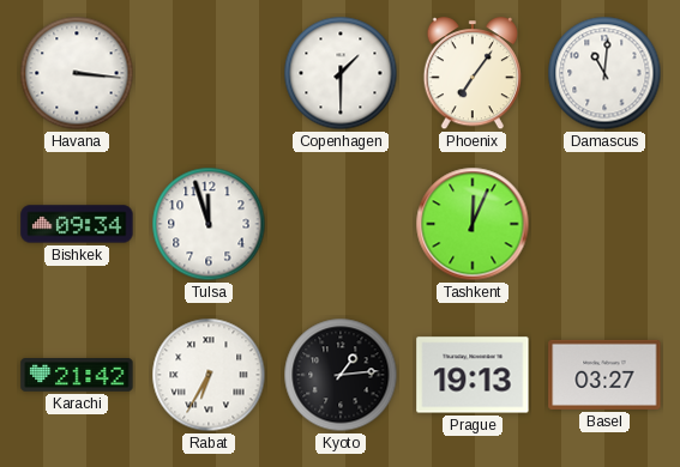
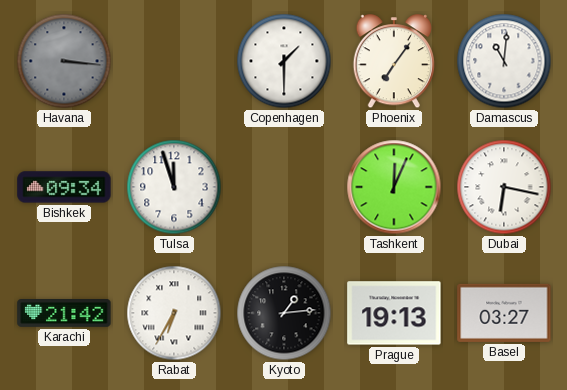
Havana dial: white -> grey
Dubai: none -> 6:17
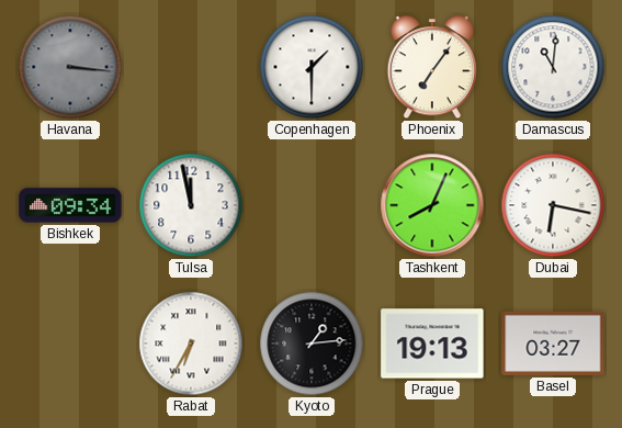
Tulsa: 11:57 -> 11:58
Tashkent: 12:04 -> 8:04
Karachi: 21:42 -> none
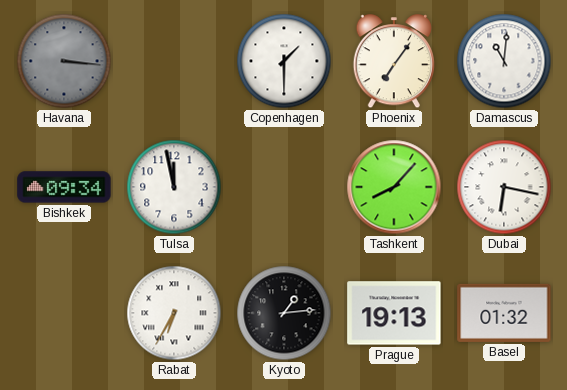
Tashkent: 8:04 -> 8:07
Basel: 03:27 -> 01:32
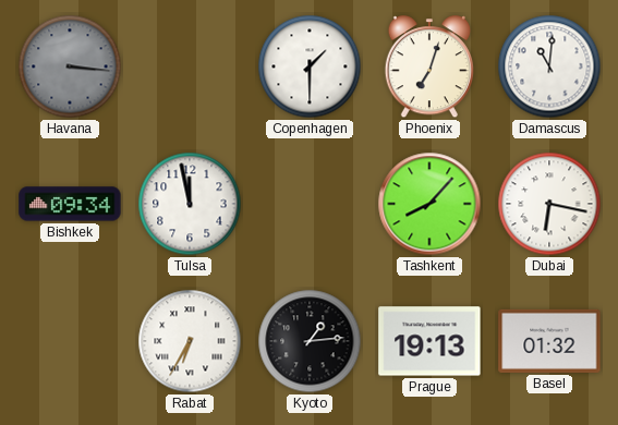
Phoenix: 7:06 -> 7:03
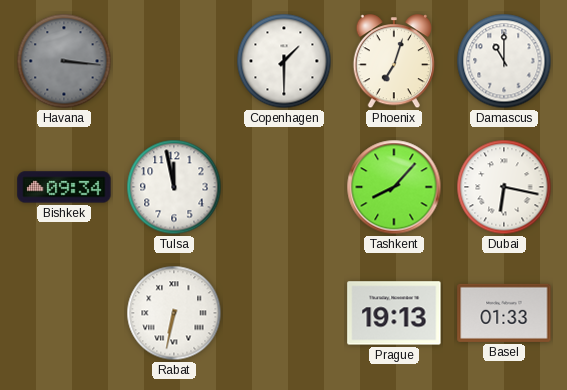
Damascus: 11:01 -> 11:00
Rabat: 6:35 -> 6:32
Kyoto: 1:14 -> none
Basel: 01:32 -> 01:33
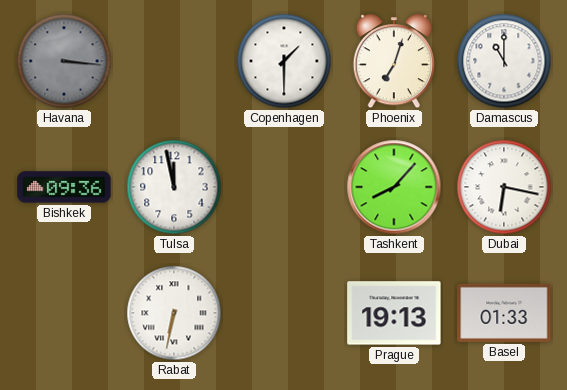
Bishkek: 09:34 -> 09:36
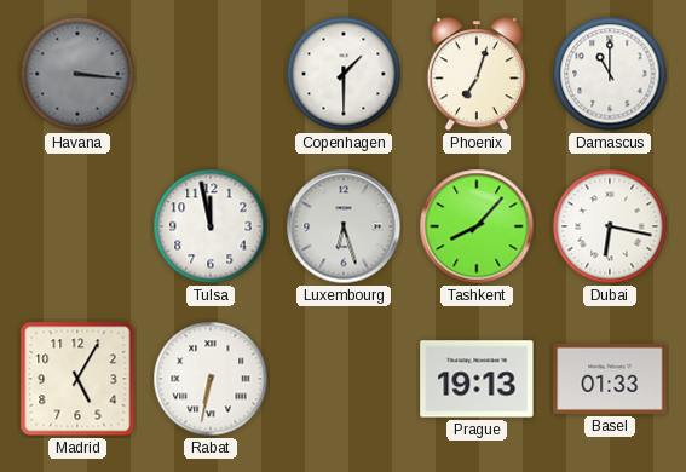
Bishkek: 09:36 -> none
Luxembourg: none -> 6:27
Madrid: none -> 5:05
